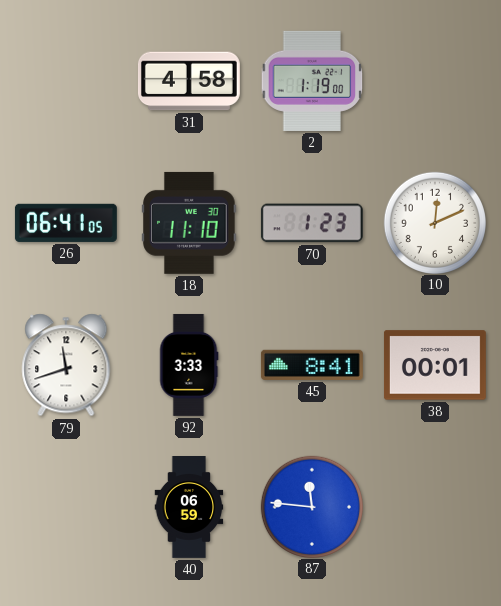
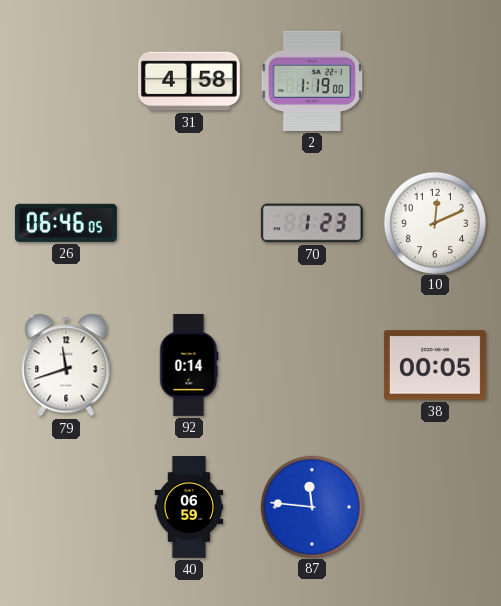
26: 06:41 -> 06:46
18: 11:10 -> none
92: 3:33 -> 0:14
45: 8:41 -> none
38: 00:01 -> 00:05
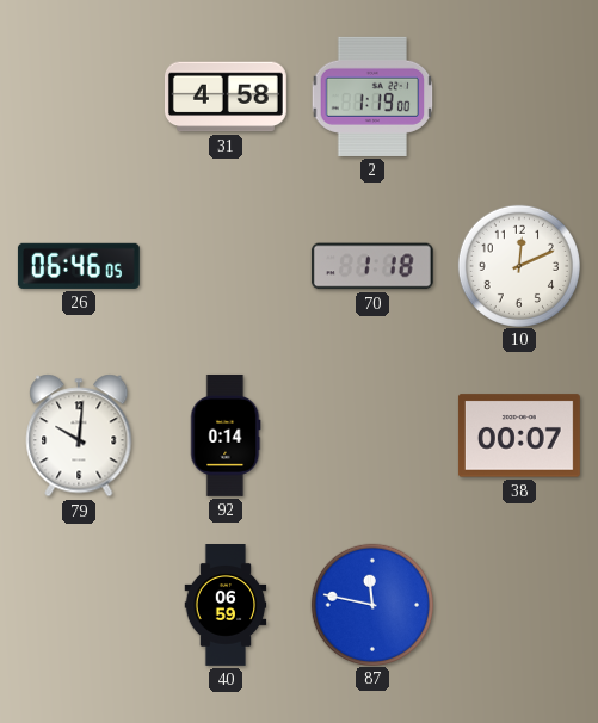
70: 1:23 -> 1:18
79: 11:42 -> 10:01
38: 00:05 -> 00:07
87: 11:46 -> 11:47
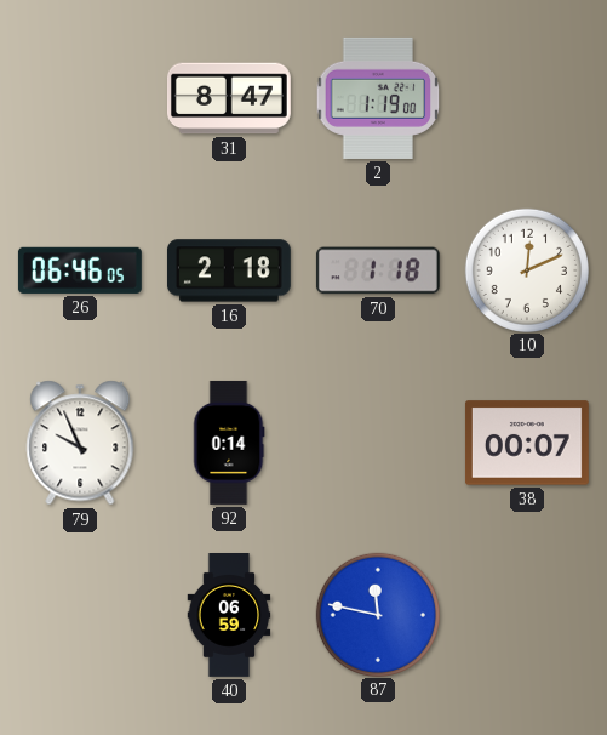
31: 4:58 -> 8:47
16: none -> 2:18
79: 10:01 -> 9:56
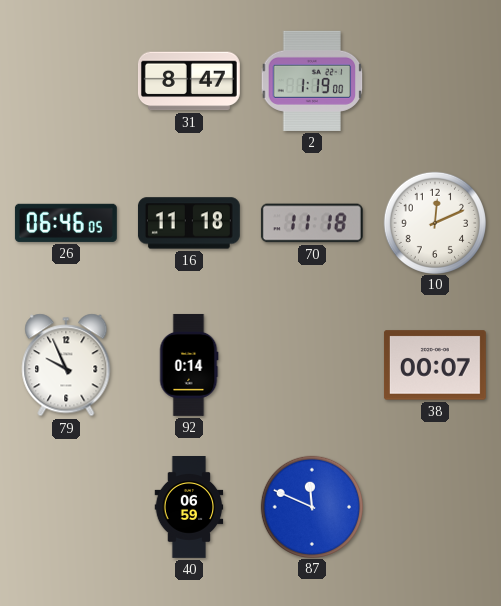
16: 2:18 -> 11:18
70: 1:18 -> 11:18
87: 11:47 -> 11:49
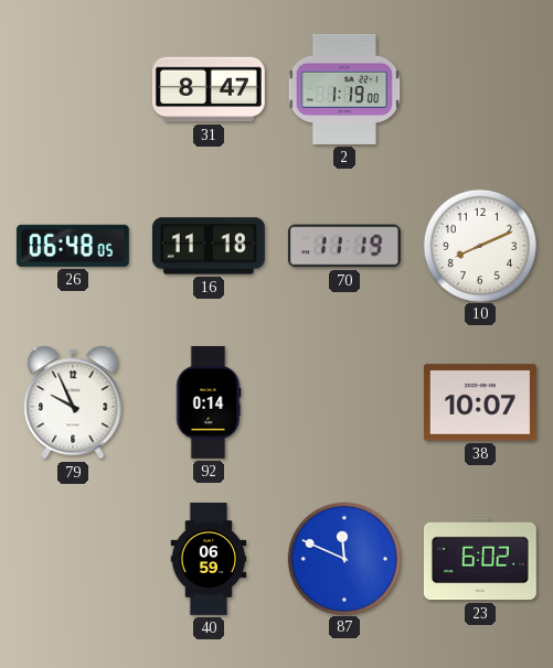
26: 06:46 -> 06:48
70: 11:18 -> 11:19
10: 12:11 -> 8:11
38: 00:07 -> 10:07
23: none -> 6:02
